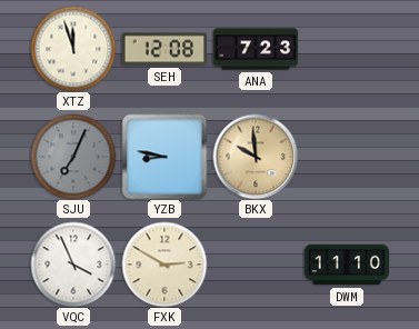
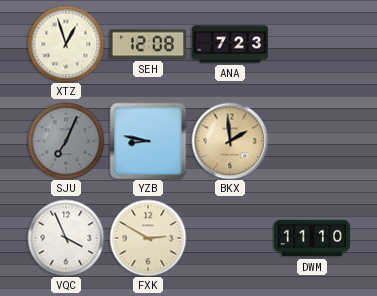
XTZ: 11:57 -> 12:57
BKX: 9:59 -> 1:59
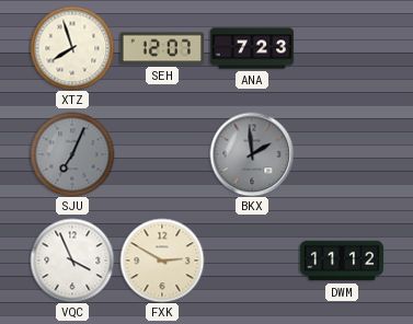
XTZ: 12:57 -> 7:57
SEH: 12:08 -> 12:07
YZB: 8:47 -> none
BKX dial: champagne -> grey
DWM: 11:10 -> 11:12
